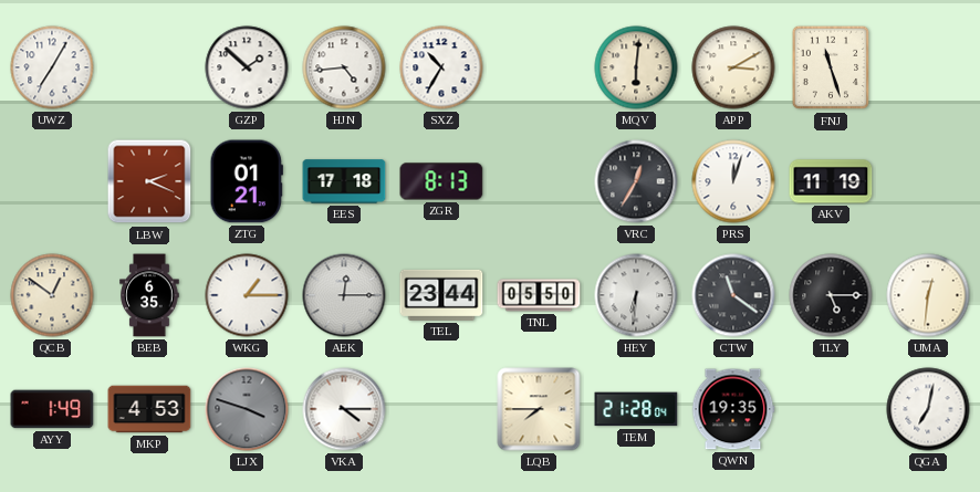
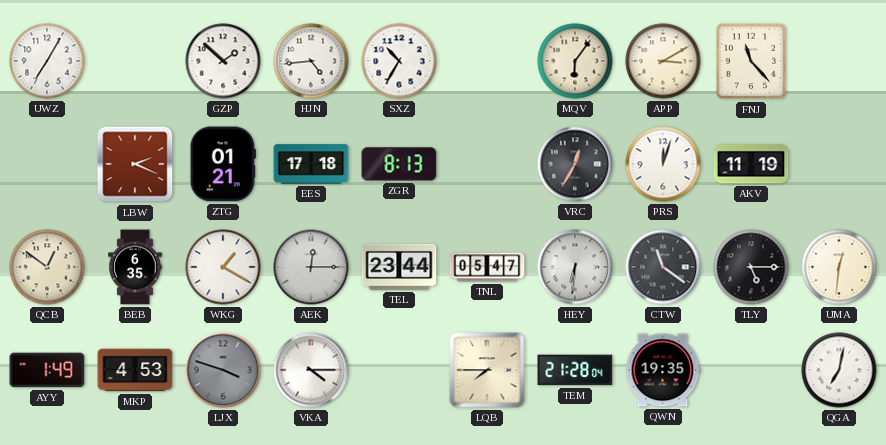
MQV: 6:01 -> 6:06
FNJ: 11:27 -> 11:23
WKG: 1:15 -> 1:20
TNL: 05:50 -> 05:47
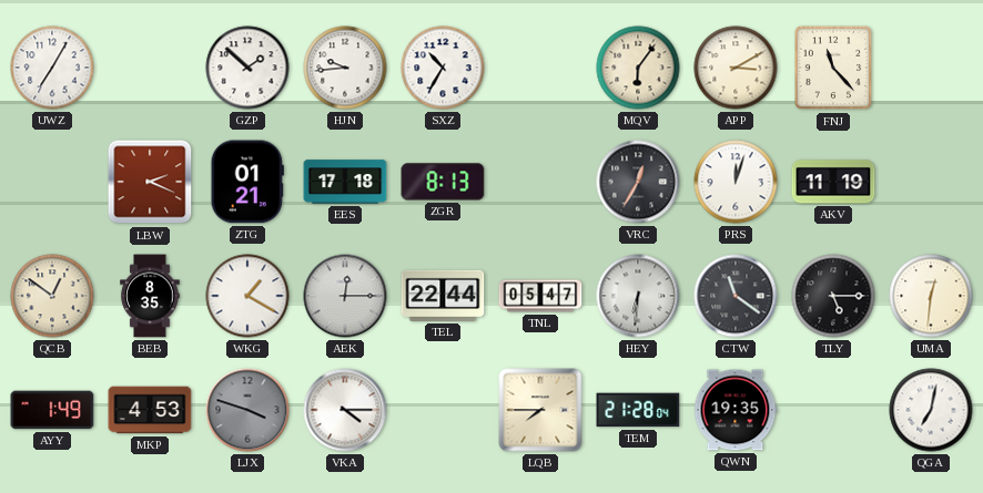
HJN: 4:44 -> 9:44
BEB: 6:35 -> 8:35
TEL: 23:44 -> 22:44
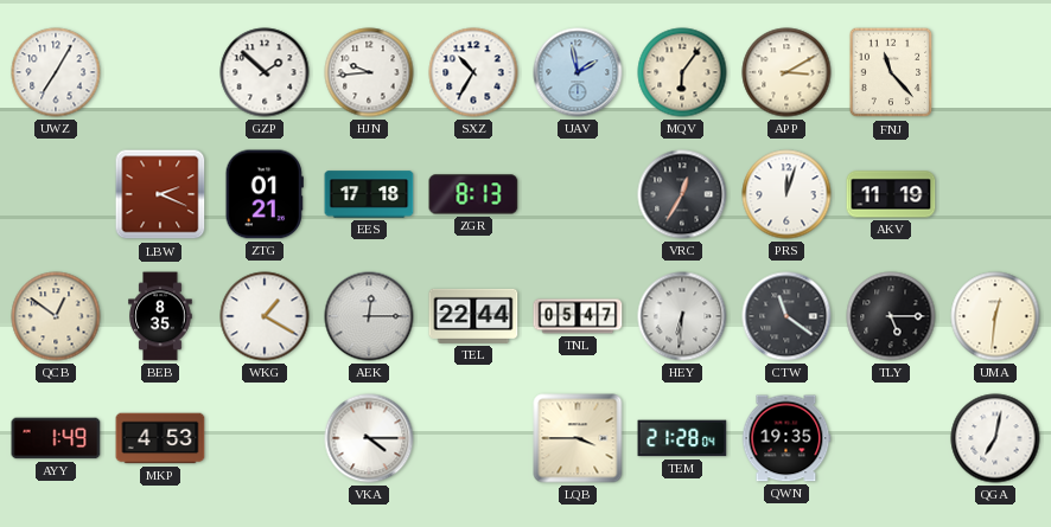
UAV: none -> 1:58
LJX: 3:48 -> none
LQB: 7:45 -> 3:45
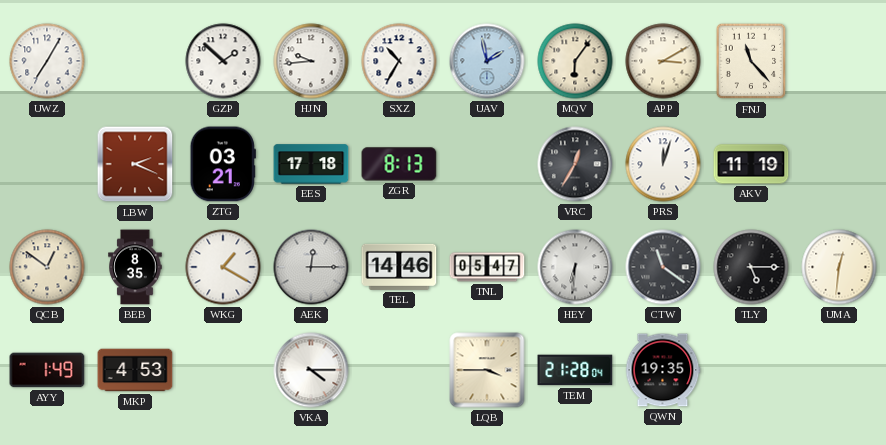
ZTG: 01:21 -> 03:21
TEL: 22:44 -> 14:46
QGA: 7:02 -> none
